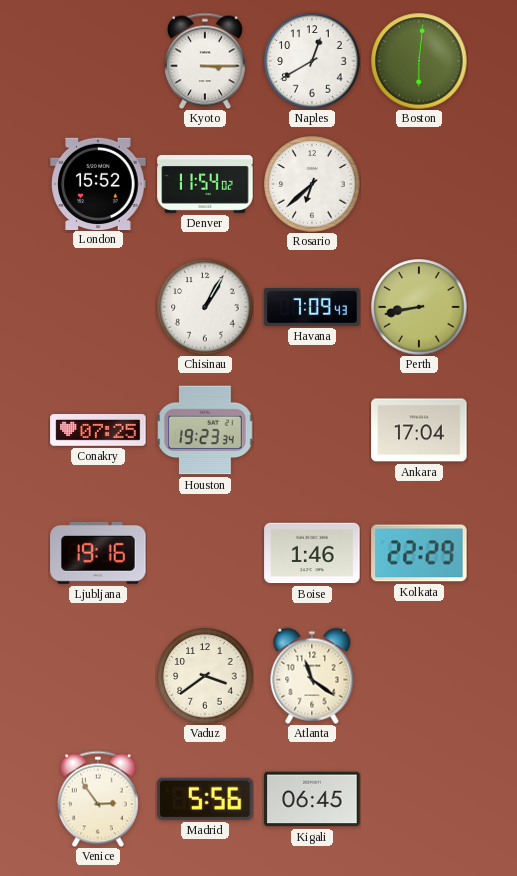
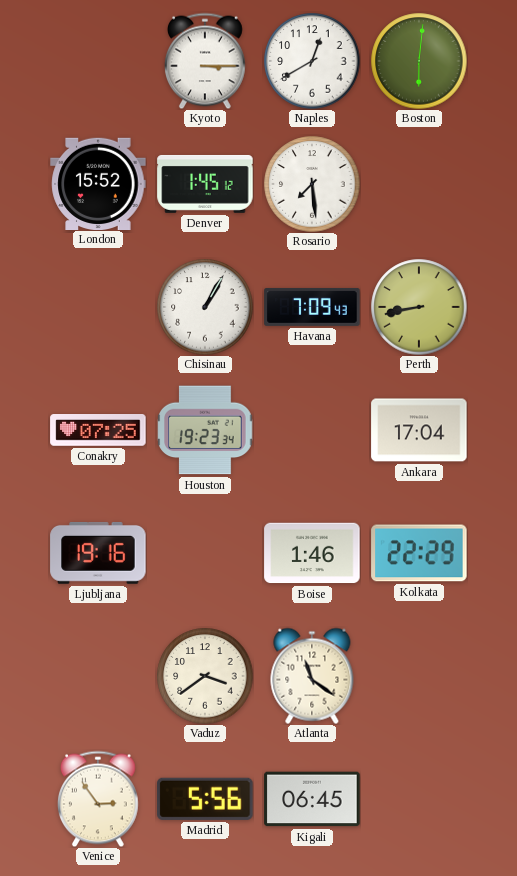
Denver: 11:54 -> 1:45
Rosario: 6:38 -> 7:29
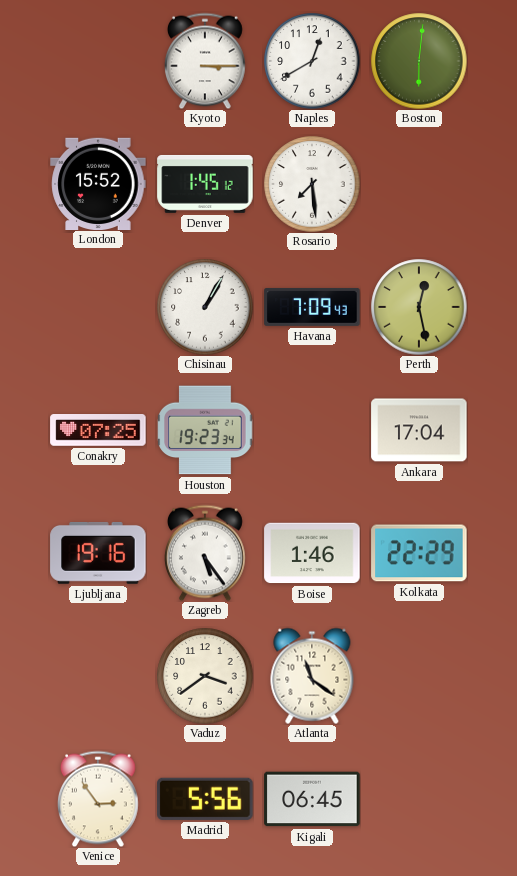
Perth: 8:43 -> 12:28
Zagreb: none -> 5:24
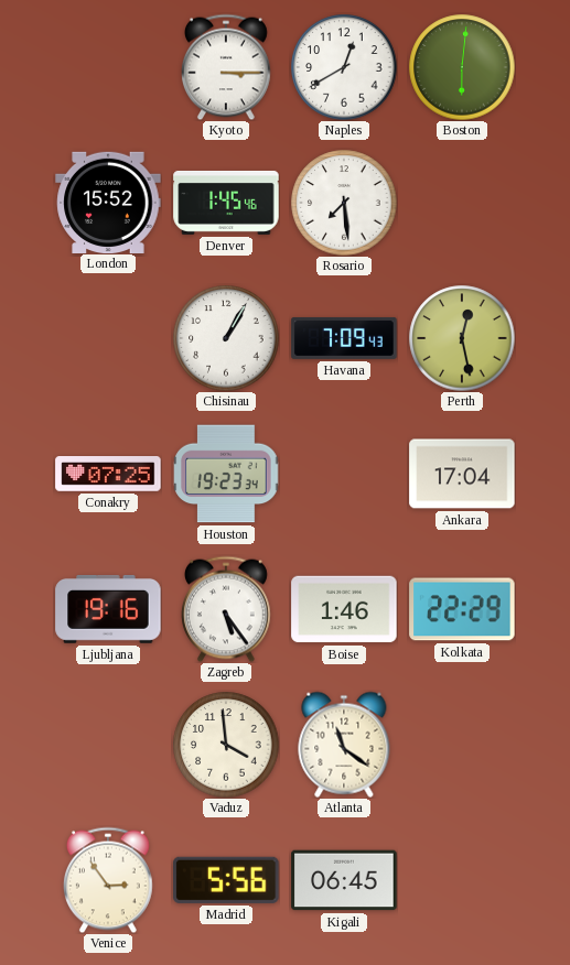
Denver: 1:45:12 -> 1:45:46
Vaduz: 3:39 -> 3:59
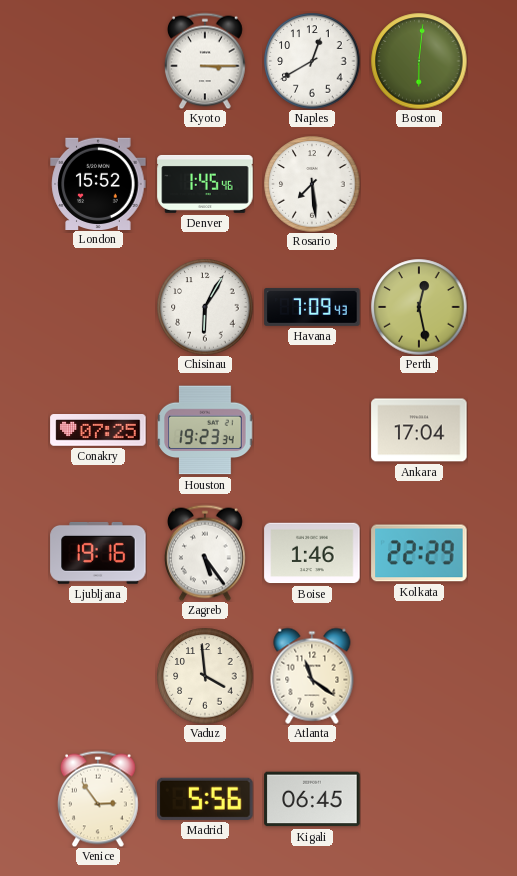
Chisinau: 1:05 -> 6:05
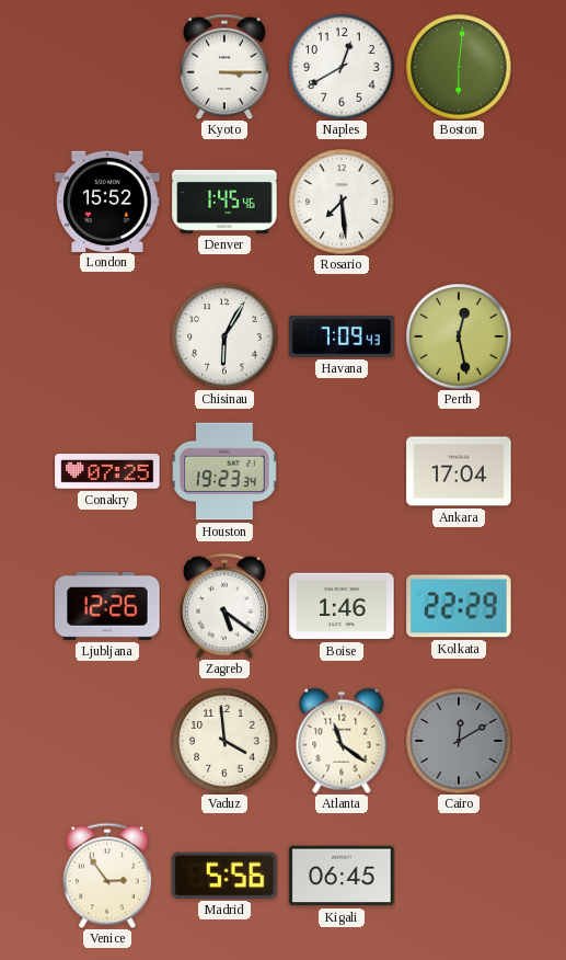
Ljubljana: 19:16 -> 12:26
Zagreb: 5:24 -> 5:21
Cairo: none -> 12:10
